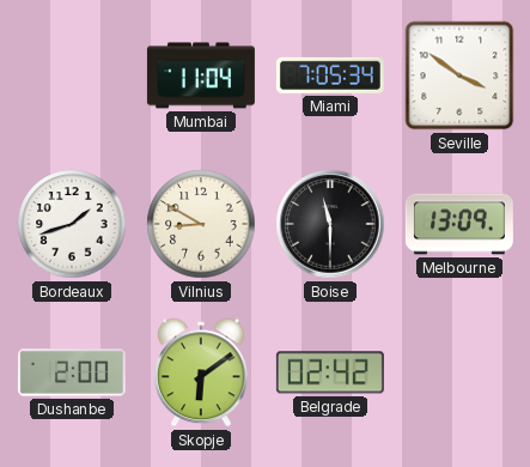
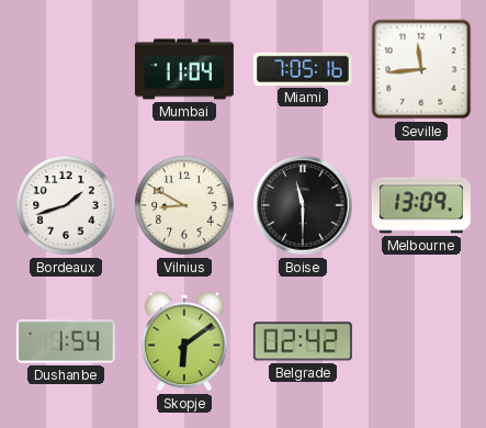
Miami: 7:05:34 -> 7:05:16
Seville: 3:51 -> 11:44
Dushanbe: 2:00 -> 1:54
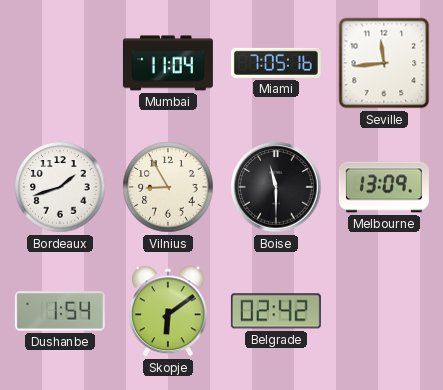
Vilnius: 8:50 -> 8:55
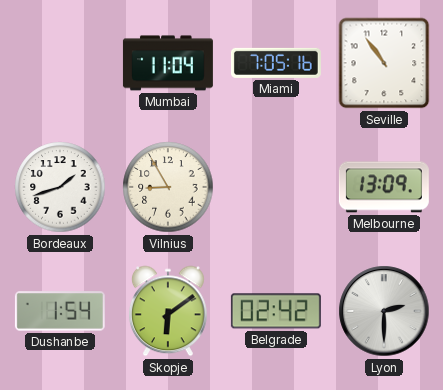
Seville: 11:44 -> 10:54
Boise: 11:30 -> none
Lyon: none -> 2:30
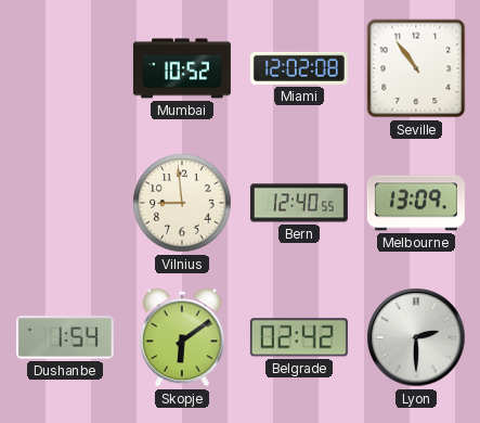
Mumbai: 11:04 -> 10:52
Miami: 7:05 -> 12:02
Bordeaux: 1:42 -> none
Vilnius: 8:55 -> 8:59
Bern: none -> 12:40
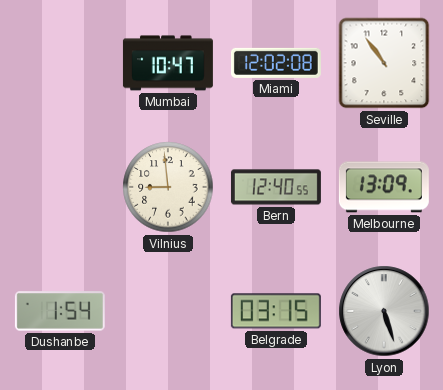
Mumbai: 10:52 -> 10:47
Skopje: 6:09 -> none
Belgrade: 02:42 -> 03:15
Lyon: 2:30 -> 5:27
